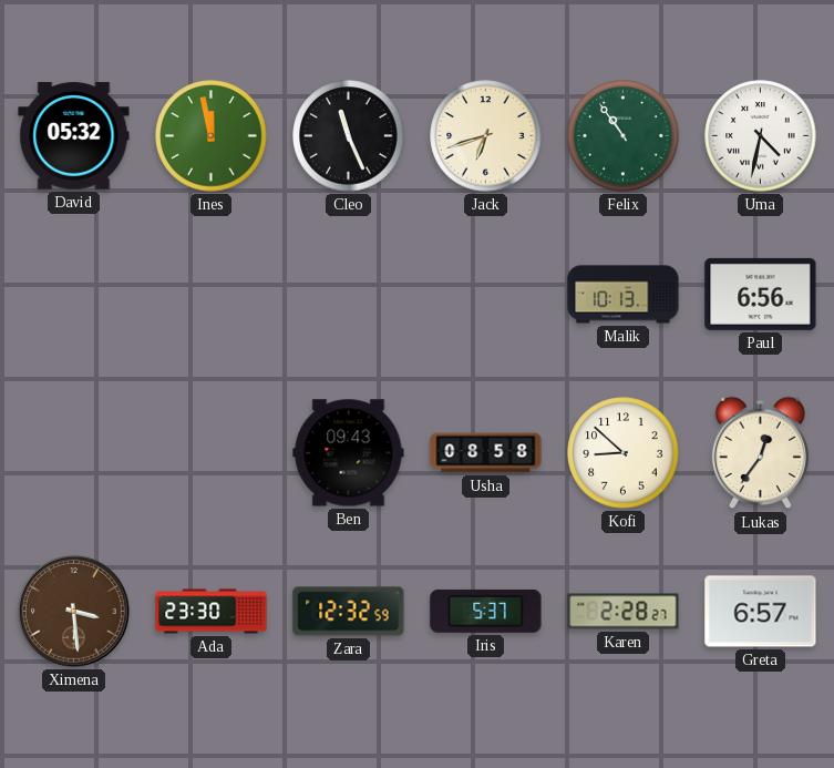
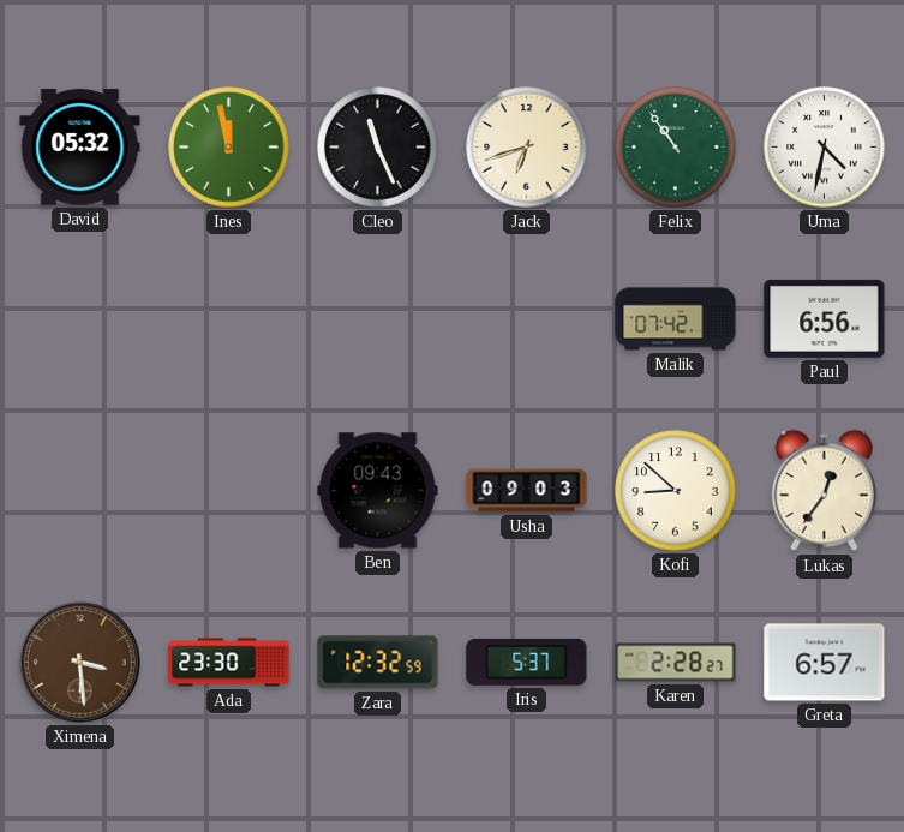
Malik: 10:13 -> 07:42
Usha: 08:58 -> 09:03
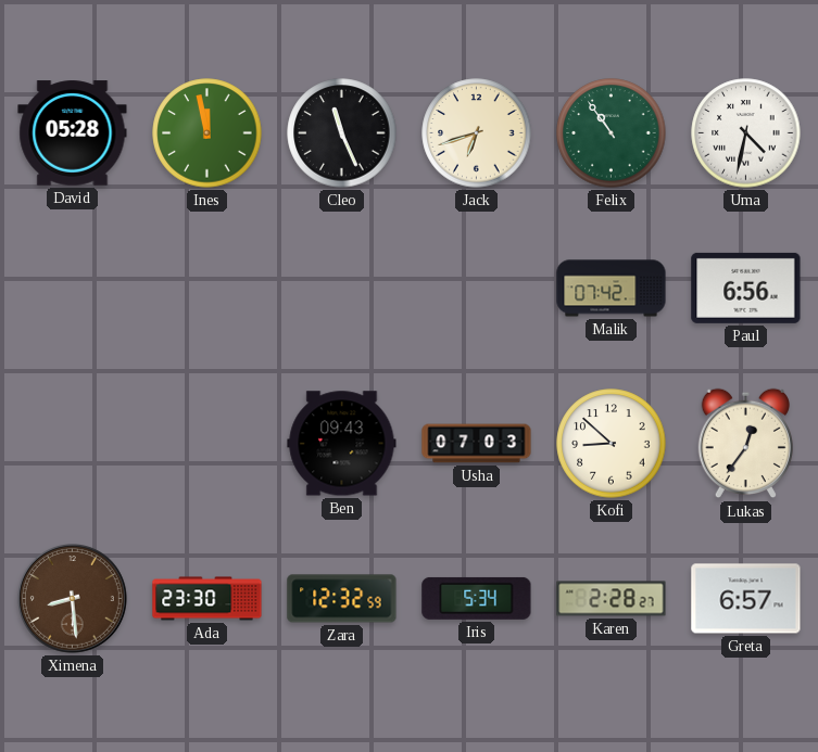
David: 05:32 -> 05:28
Usha: 09:03 -> 07:03
Ximena: 3:29 -> 8:29
Iris: 5:37 -> 5:34
